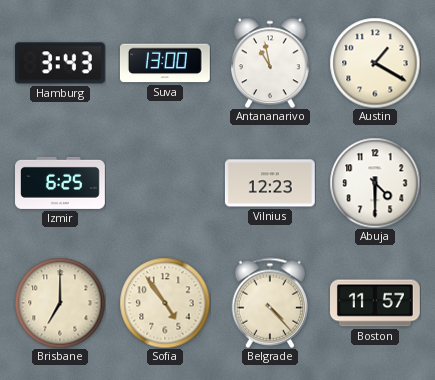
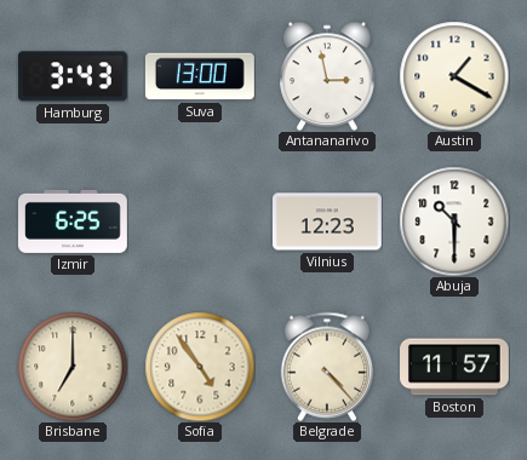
Antananarivo: 10:58 -> 2:58
Abuja: 4:30 -> 10:30
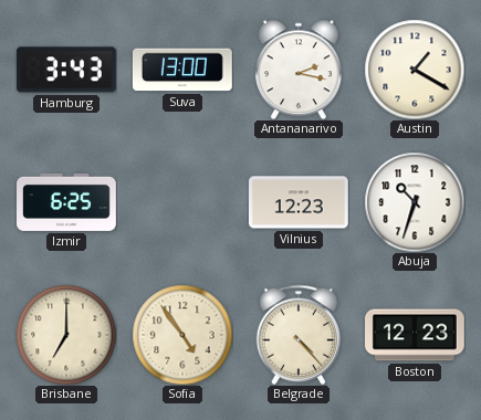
Antananarivo: 2:58 -> 2:17
Abuja: 10:30 -> 10:33
Boston: 11:57 -> 12:23
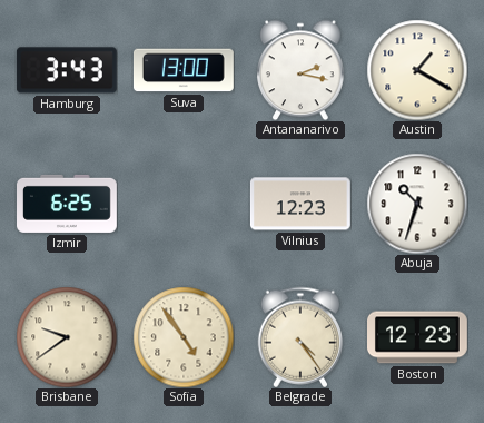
Brisbane: 7:00 -> 9:39
Belgrade: 4:23 -> 4:24
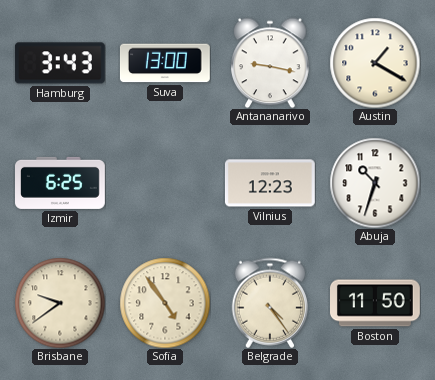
Antananarivo: 2:17 -> 9:17
Boston: 12:23 -> 11:50
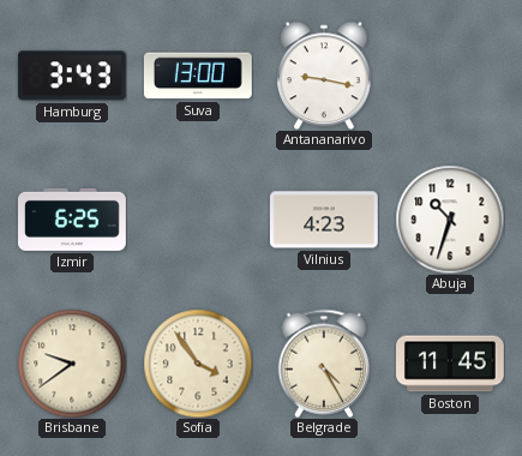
Austin: 1:20 -> none
Vilnius: 12:23 -> 4:23
Sofia: 4:54 -> 3:54
Belgrade: 4:24 -> 4:25
Boston: 11:50 -> 11:45
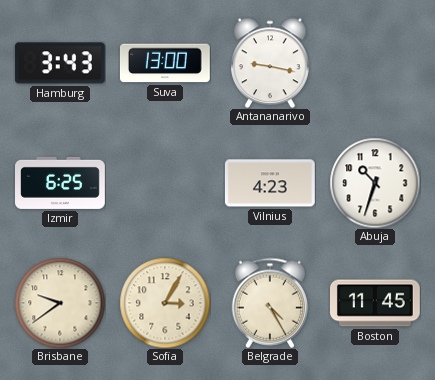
Sofia: 3:54 -> 3:05
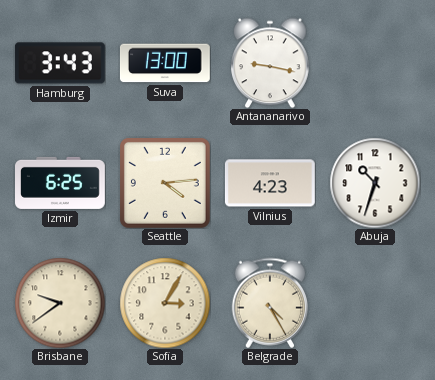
Seattle: none -> 4:14
Boston: 11:45 -> none
